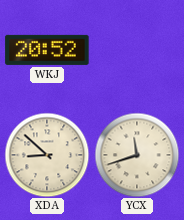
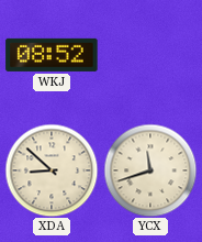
WKJ: 20:52 -> 08:52
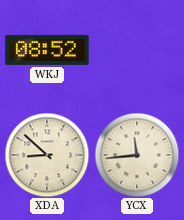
YCX: 11:42 -> 11:44
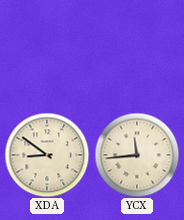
WKJ: 08:52 -> none
XDA: 8:52 -> 8:51
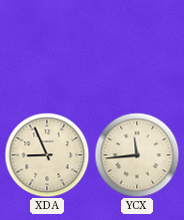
XDA: 8:51 -> 8:56
